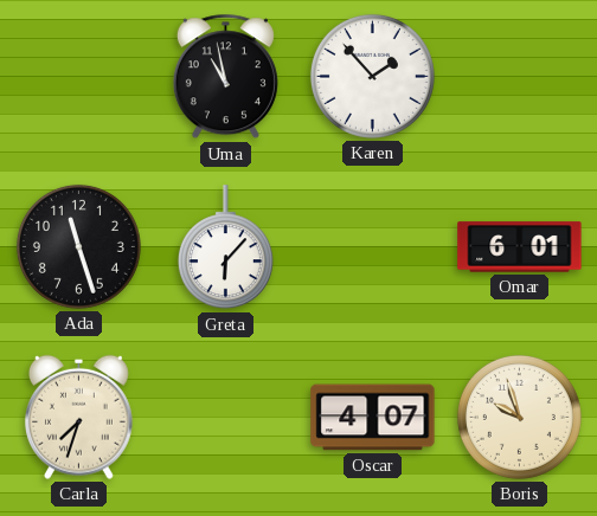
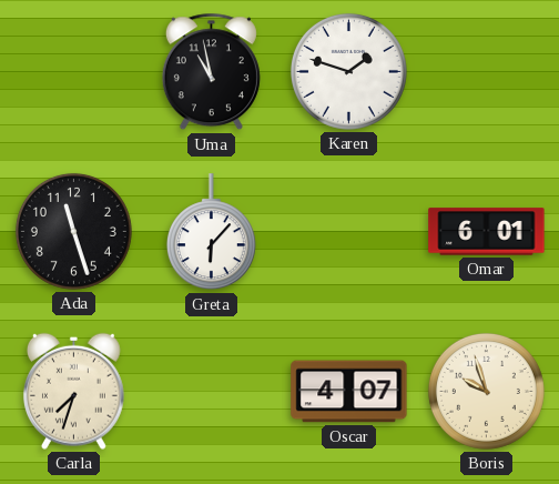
Karen: 1:53 -> 1:48
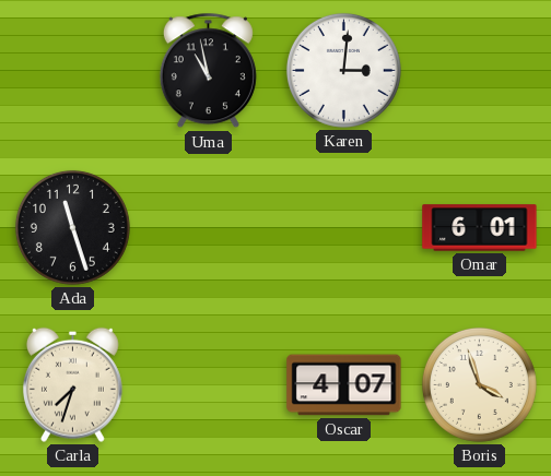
Karen: 1:48 -> 3:01
Greta: 6:07 -> none
Boris: 9:57 -> 3:57
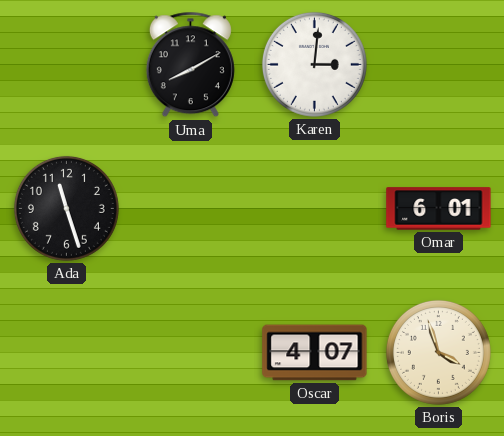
Uma: 10:58 -> 8:10
Carla: 7:33 -> none
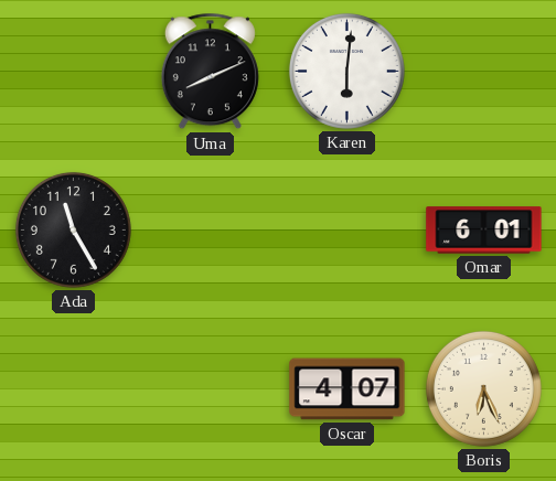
Uma: 8:10 -> 8:11
Karen: 3:01 -> 6:01
Ada: 11:27 -> 11:25
Boris: 3:57 -> 6:26
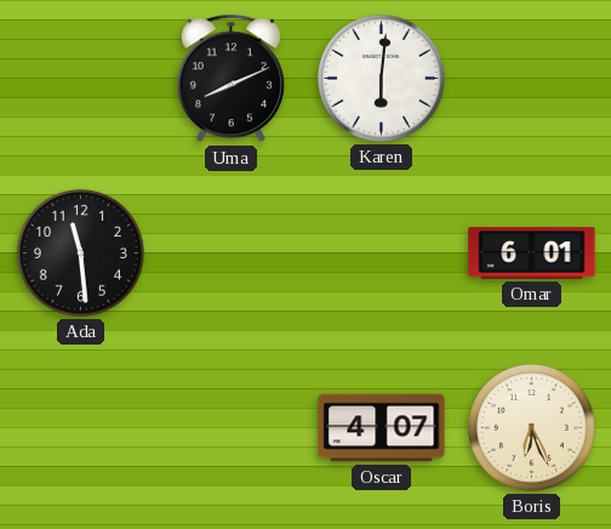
Ada: 11:25 -> 11:29
